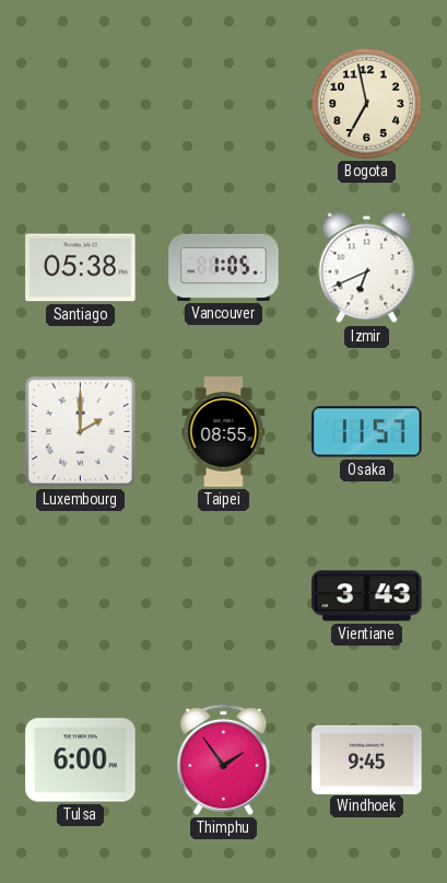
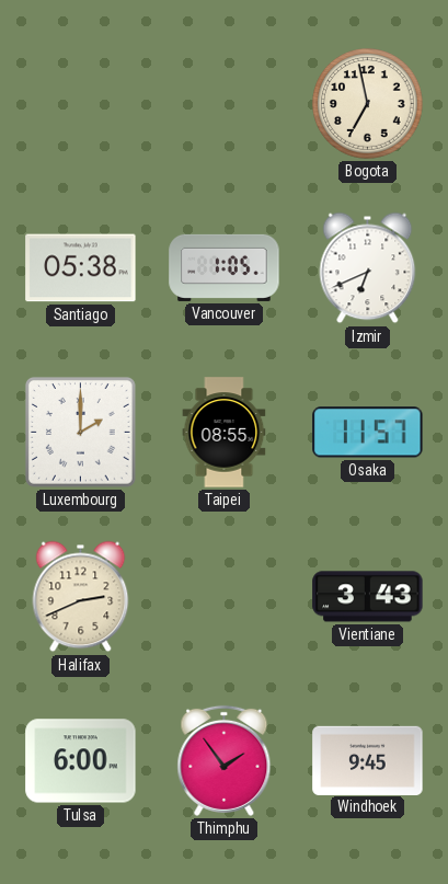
Halifax: none -> 2:41
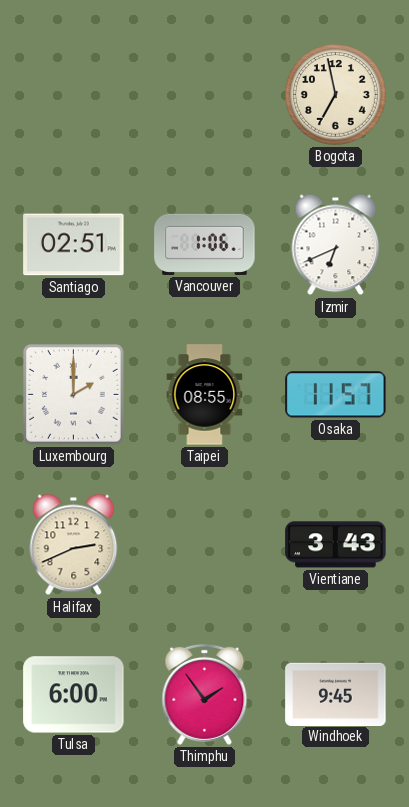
Santiago: 05:38 -> 02:51
Vancouver: 1:05 -> 1:06
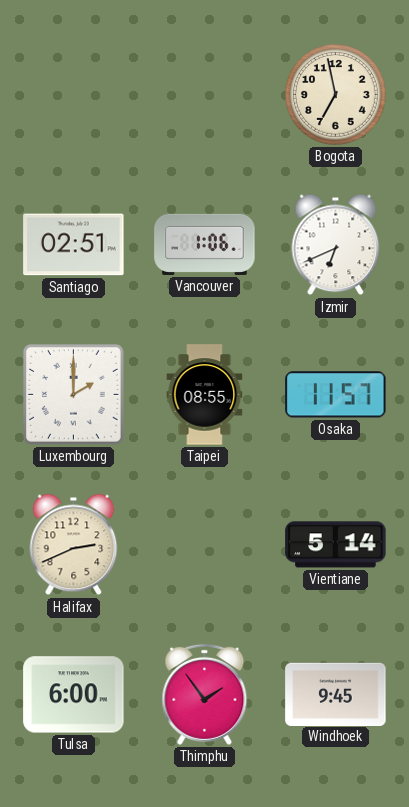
Vientiane: 3:43 -> 5:14
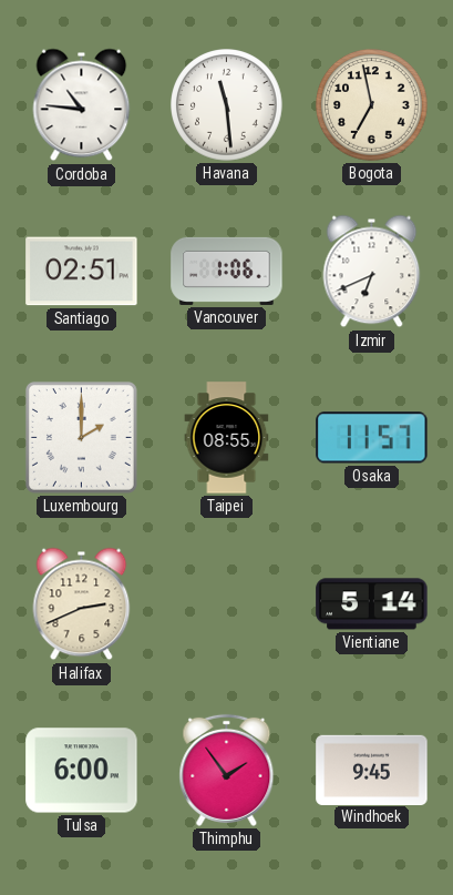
Cordoba: none -> 10:46
Havana: none -> 11:29
